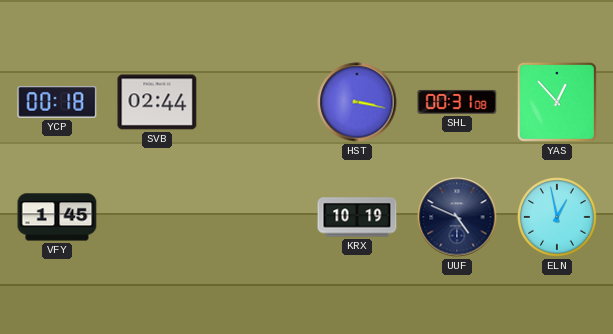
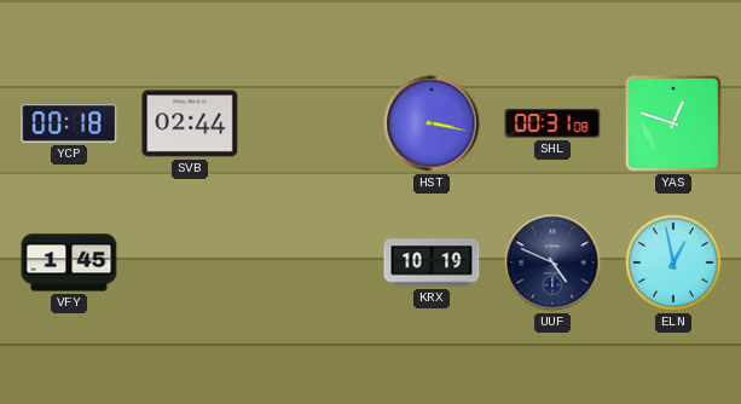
YAS: 12:53 -> 12:48
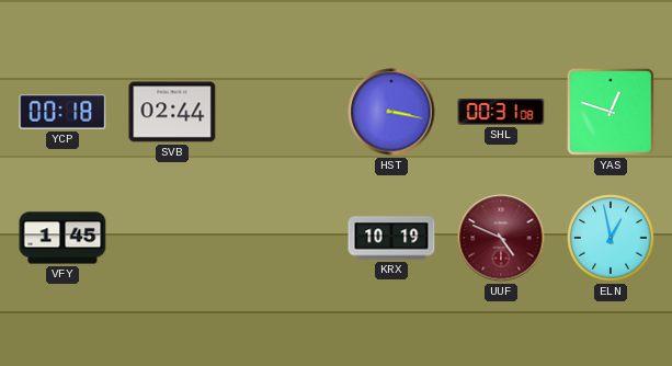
UUF dial: navy -> burgundy
